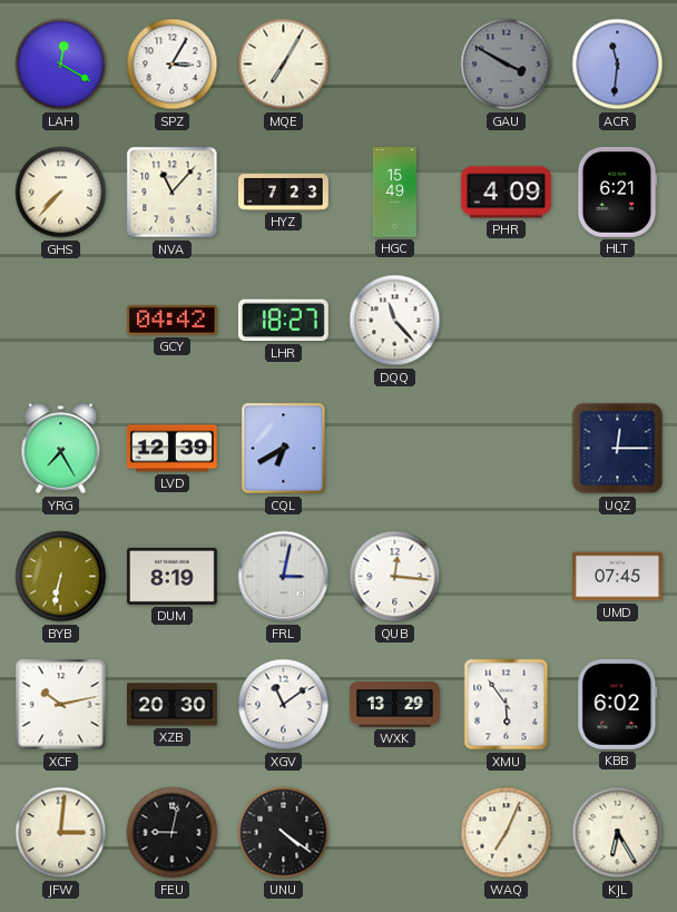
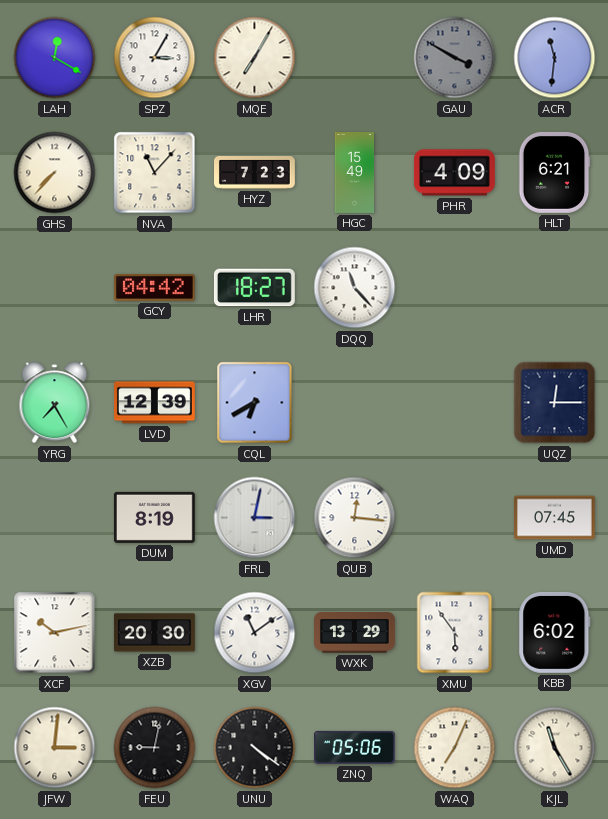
BYB: 6:32 -> none
ZNQ: none -> 05:06
KJL: 6:25 -> 11:25
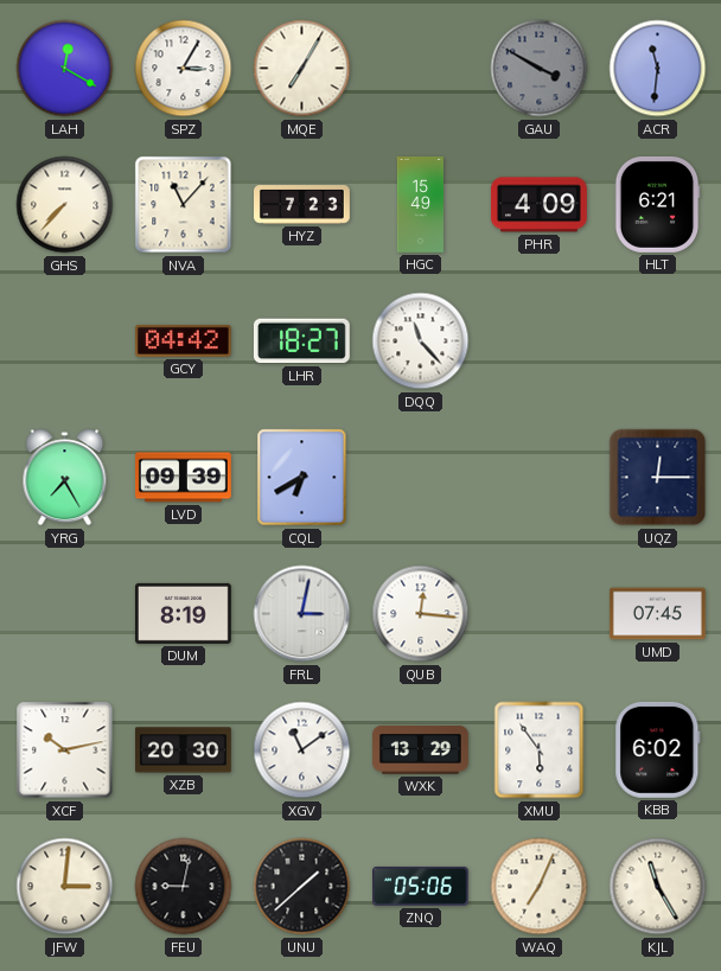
LVD: 12:39 -> 09:39
UNU: 4:21 -> 1:38
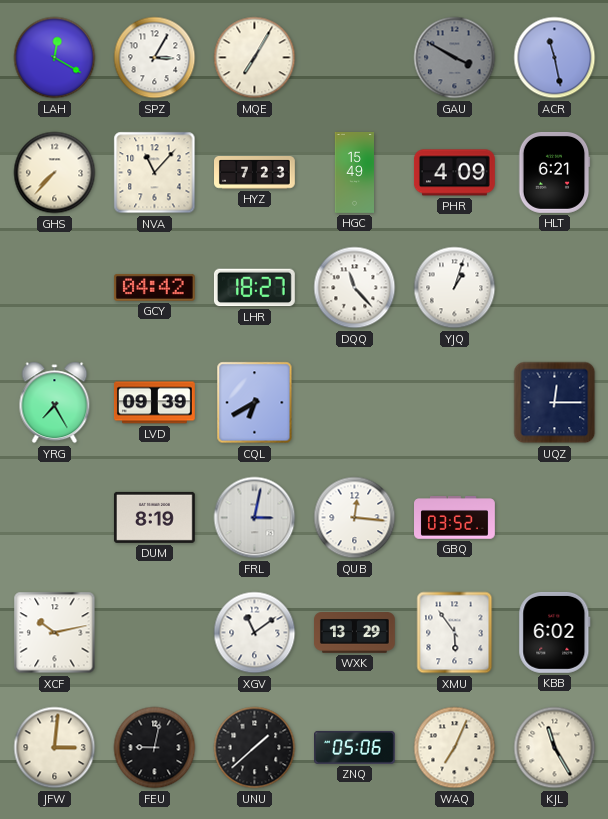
ACR: 11:31 -> 11:28
YJQ: none -> 1:03
GBQ: none -> 03:52
UMD: 07:45 -> none
XZB: 20:30 -> none
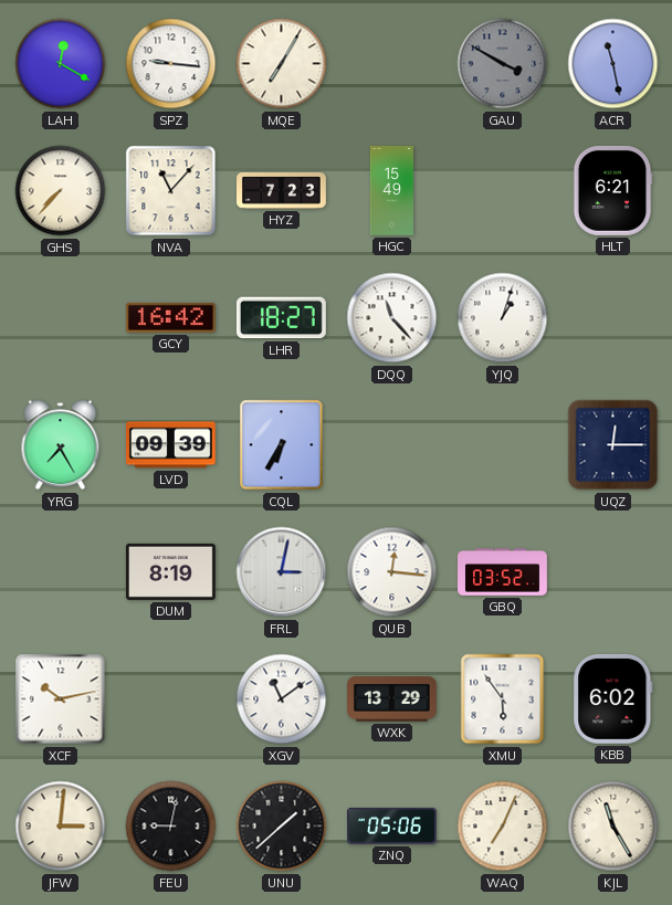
SPZ: 3:05 -> 9:16
PHR: 4:09 -> none
GCY: 04:42 -> 16:42
CQL: 6:40 -> 6:35
